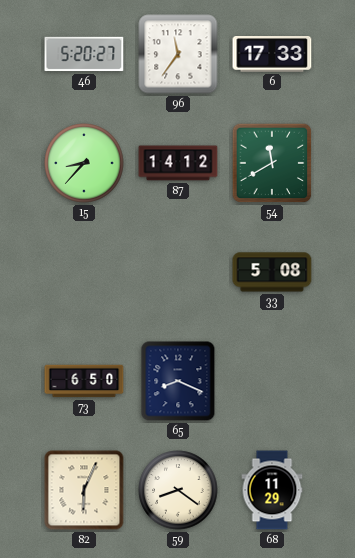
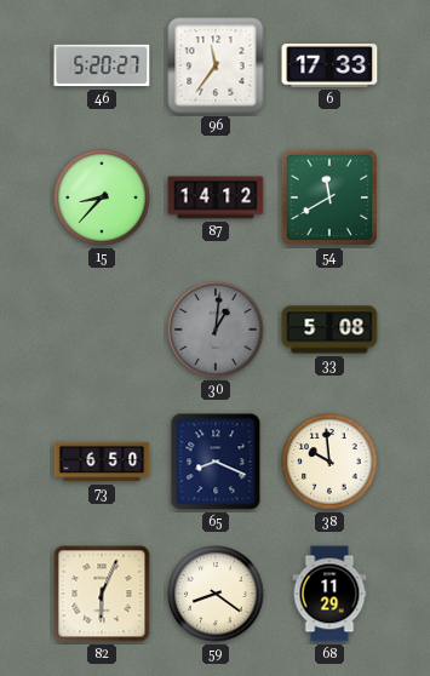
30: none -> 1:01
38: none -> 9:59
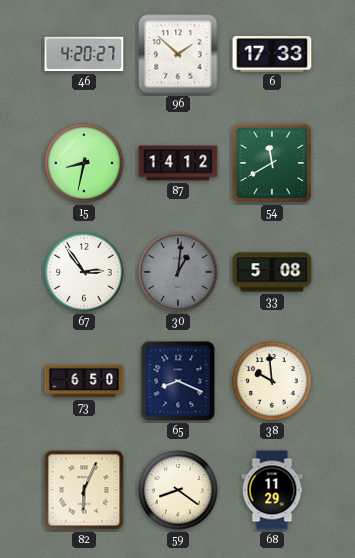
46: 5:20 -> 4:20
96: 11:36 -> 1:52
15: 8:37 -> 8:32
67: none -> 2:54
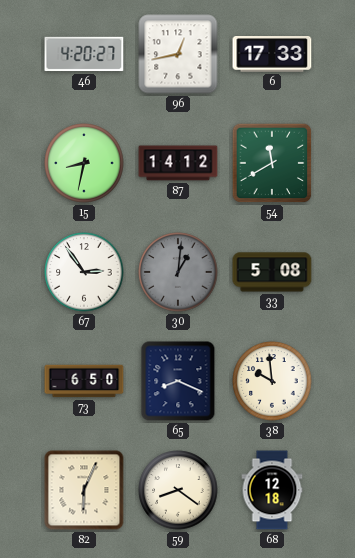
96: 1:52 -> 12:43
68: 11:29 -> 12:18
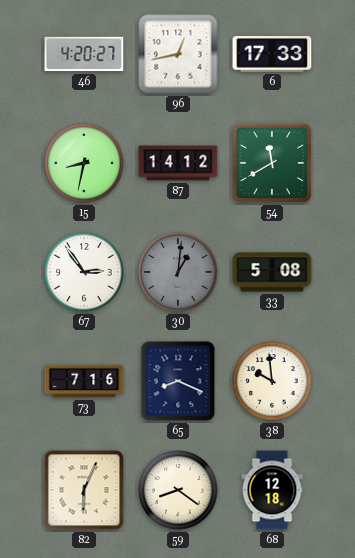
73: 6:50 -> 7:16
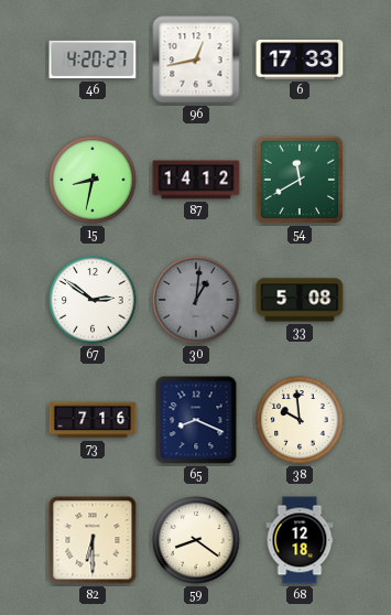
67: 2:54 -> 2:51
82: 6:04 -> 6:30
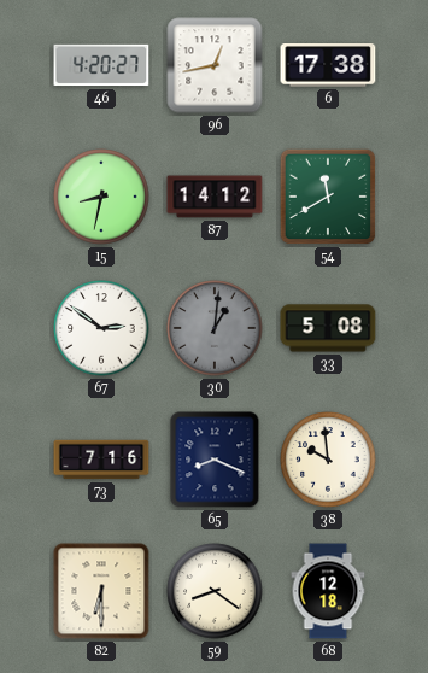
6: 17:33 -> 17:38
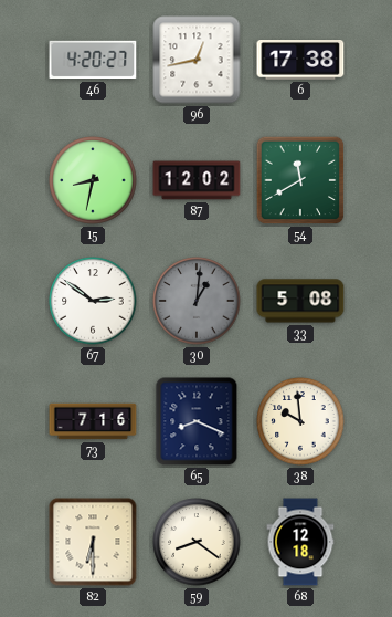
87: 14:12 -> 12:02
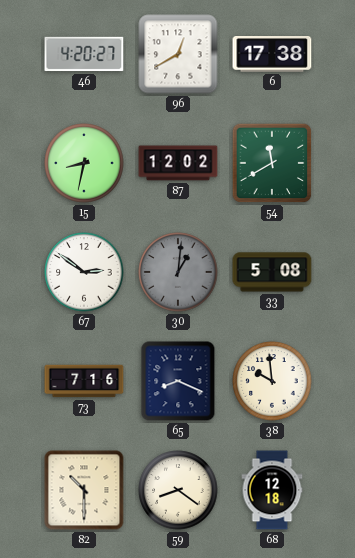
96: 12:43 -> 12:40
82: 6:30 -> 10:30
